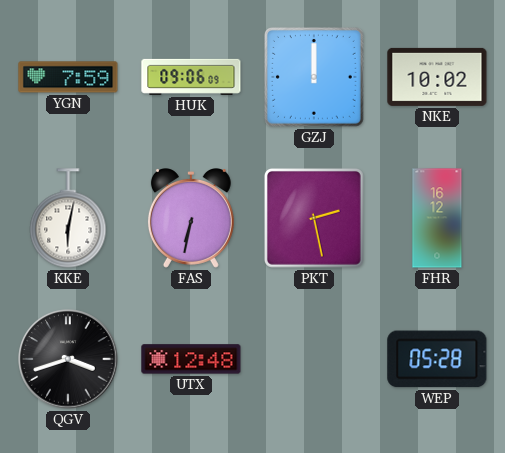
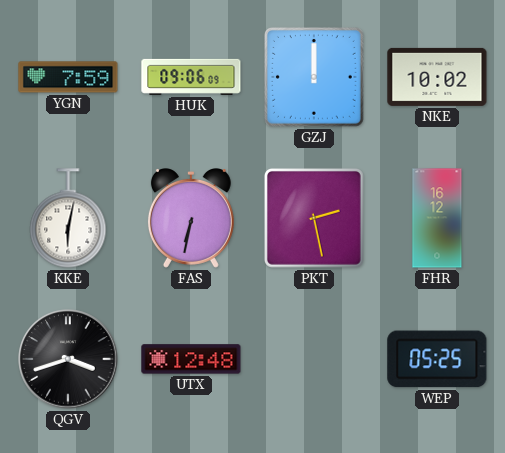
WEP: 05:28 -> 05:25
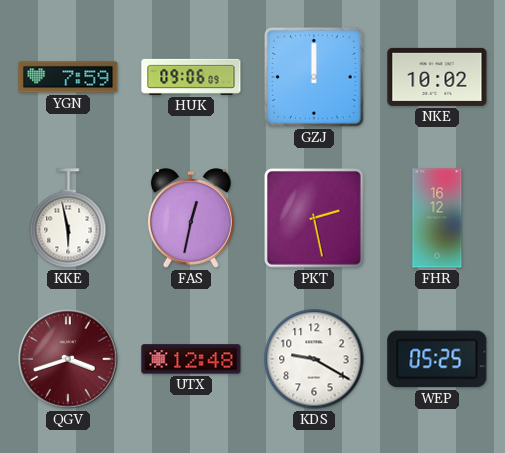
KKE: 6:02 -> 5:58
FAS: 6:32 -> 12:32
QGV dial: black -> burgundy
KDS: none -> 9:20
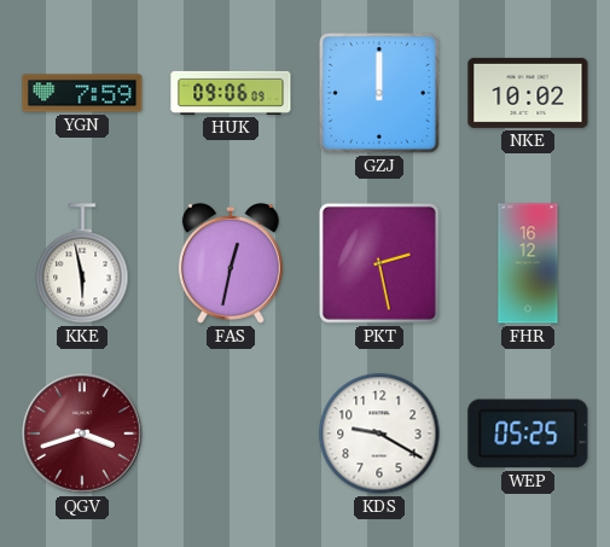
UTX: 12:48 -> none
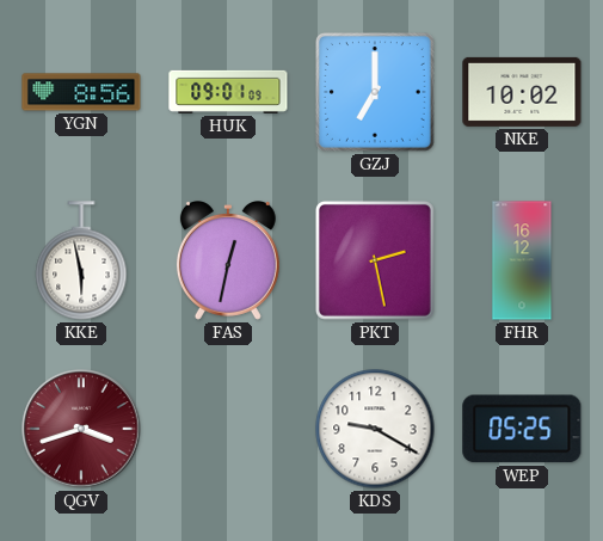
YGN: 7:59 -> 8:56
HUK: 09:06 -> 09:01
GZJ: 12:00 -> 7:00
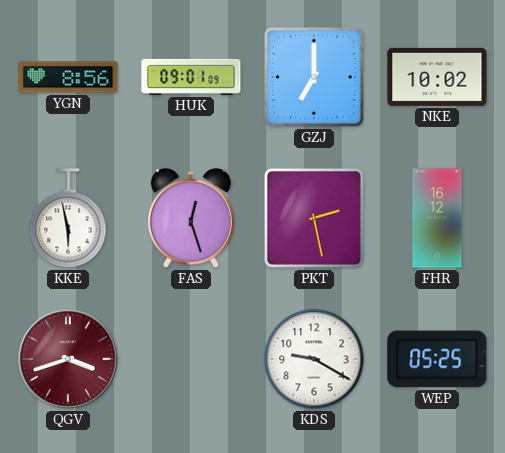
FAS: 12:32 -> 12:27
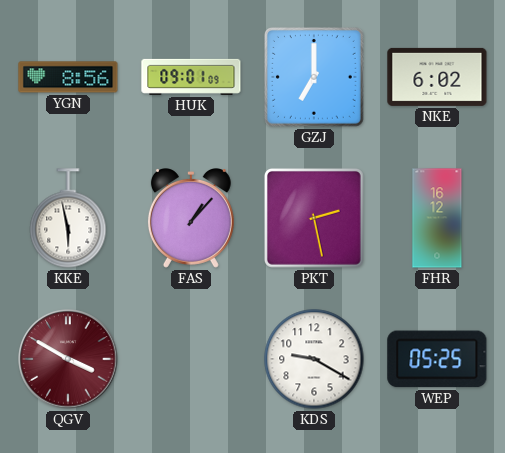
NKE: 10:02 -> 6:02
FAS: 12:27 -> 1:07
QGV: 3:42 -> 3:50
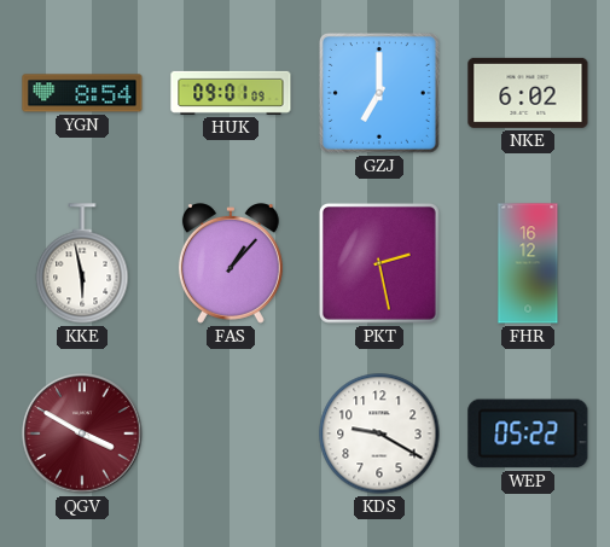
YGN: 8:56 -> 8:54
WEP: 05:25 -> 05:22
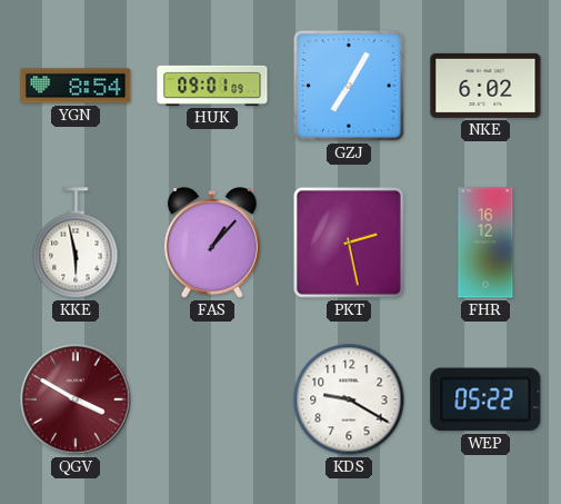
GZJ: 7:00 -> 7:05
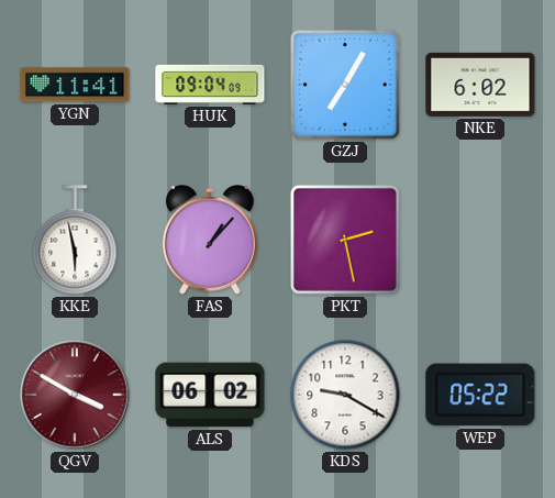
YGN: 8:54 -> 11:41
HUK: 09:01 -> 09:04
FHR: 16:12 -> none
ALS: none -> 06:02
